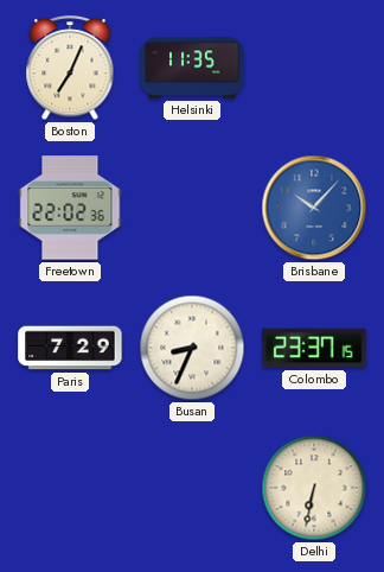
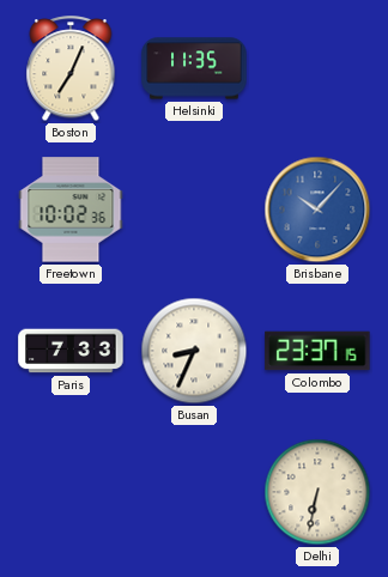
Freetown: 22:02 -> 10:02
Paris: 7:29 -> 7:33
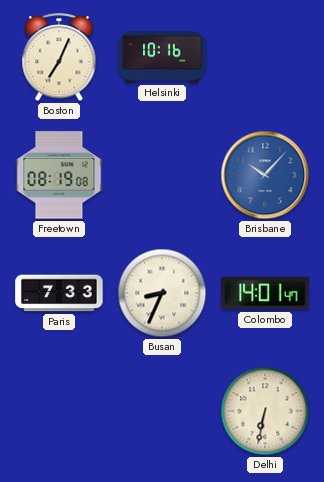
Helsinki: 11:35 -> 10:16
Freetown: 10:02 -> 08:19
Colombo: 23:37 -> 14:01
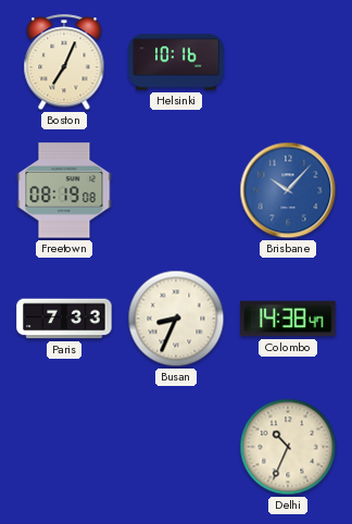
Colombo: 14:01 -> 14:38
Delhi: 6:32 -> 10:34
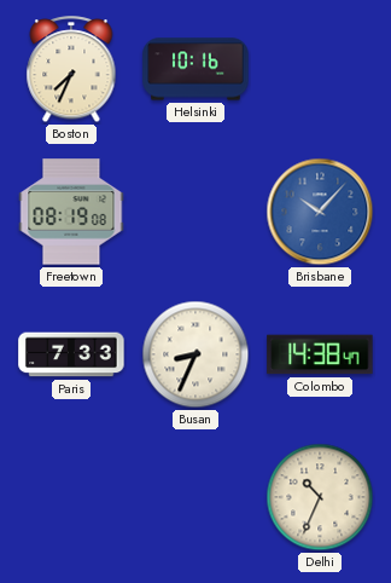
Boston: 7:04 -> 7:34
